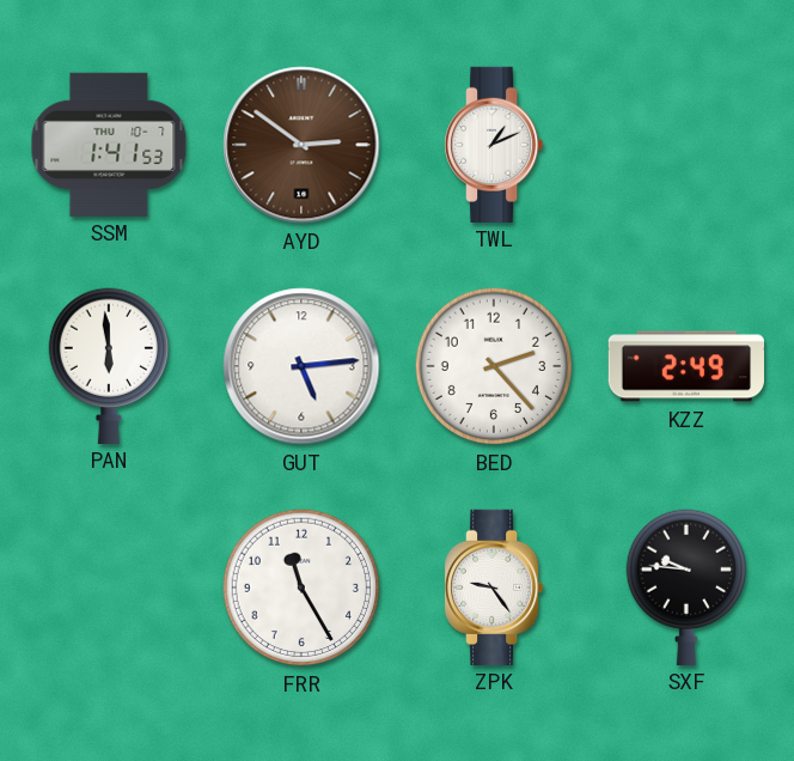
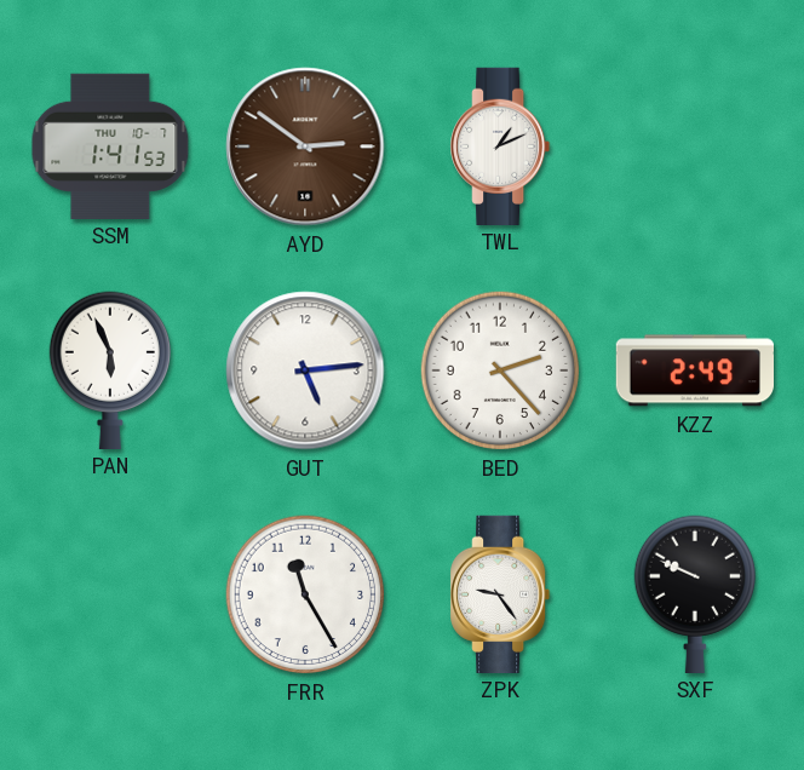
PAN: 5:59 -> 5:56
SXF: 9:46 -> 9:49
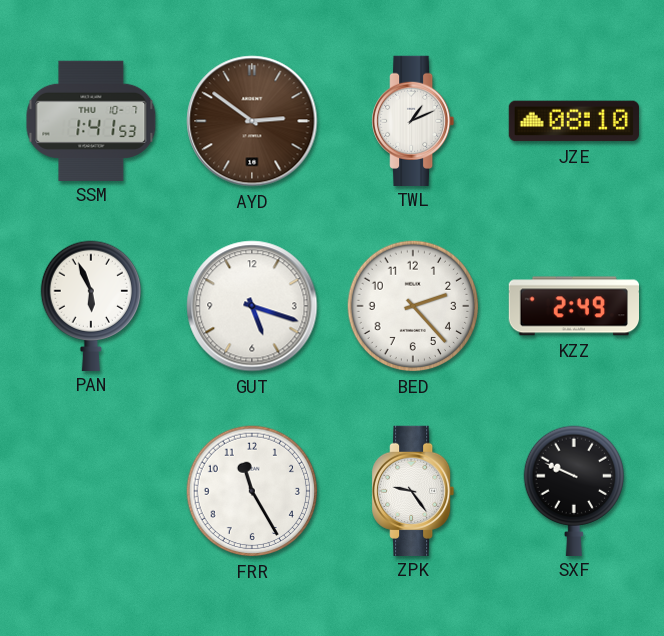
JZE: none -> 08:10
GUT: 5:14 -> 5:18
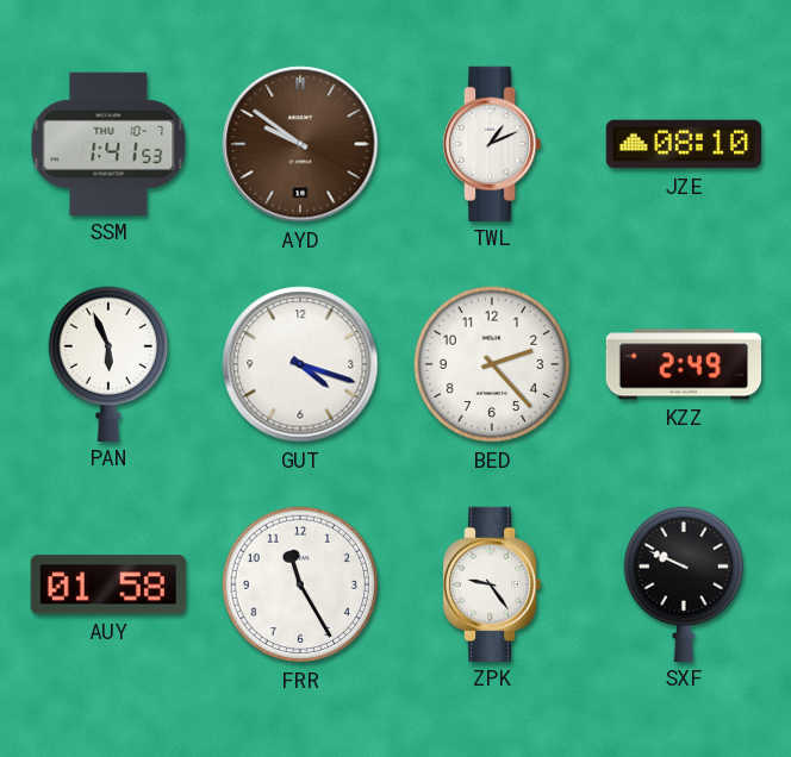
AYD: 2:51 -> 9:51
GUT: 5:18 -> 4:18
AUY: none -> 01:58
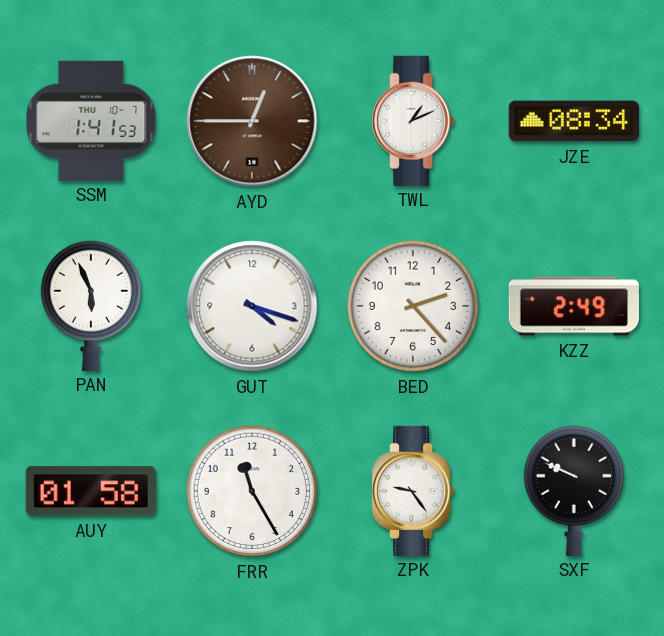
AYD: 9:51 -> 12:45
JZE: 08:10 -> 08:34
